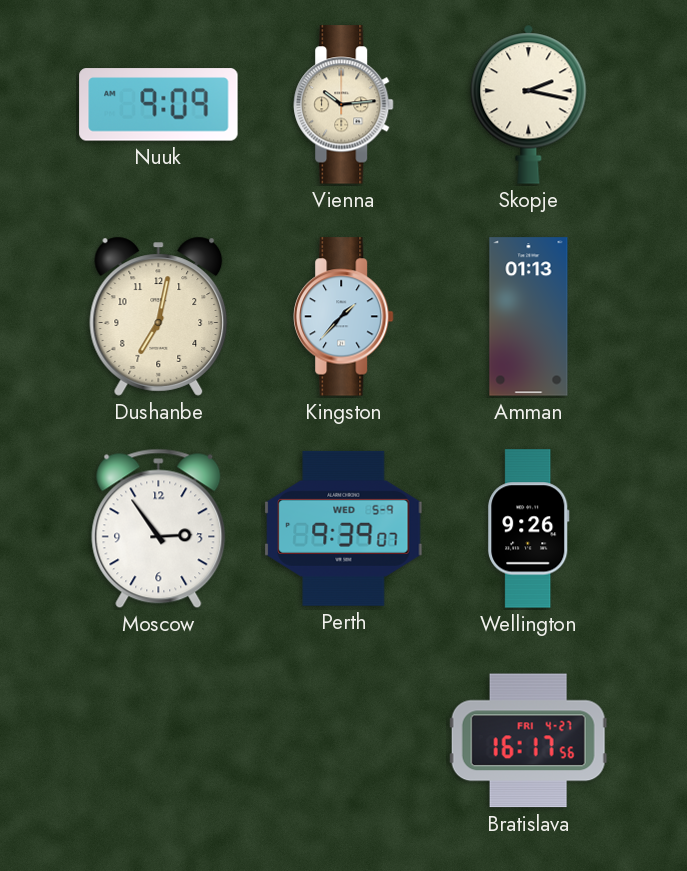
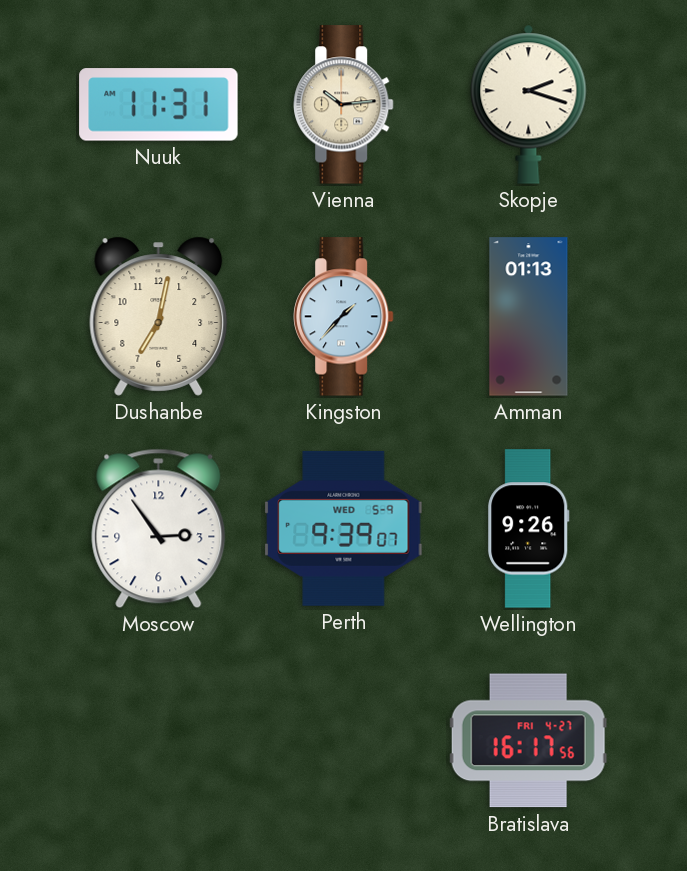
Nuuk: 9:09 -> 11:31
Skopje: 2:17 -> 2:18
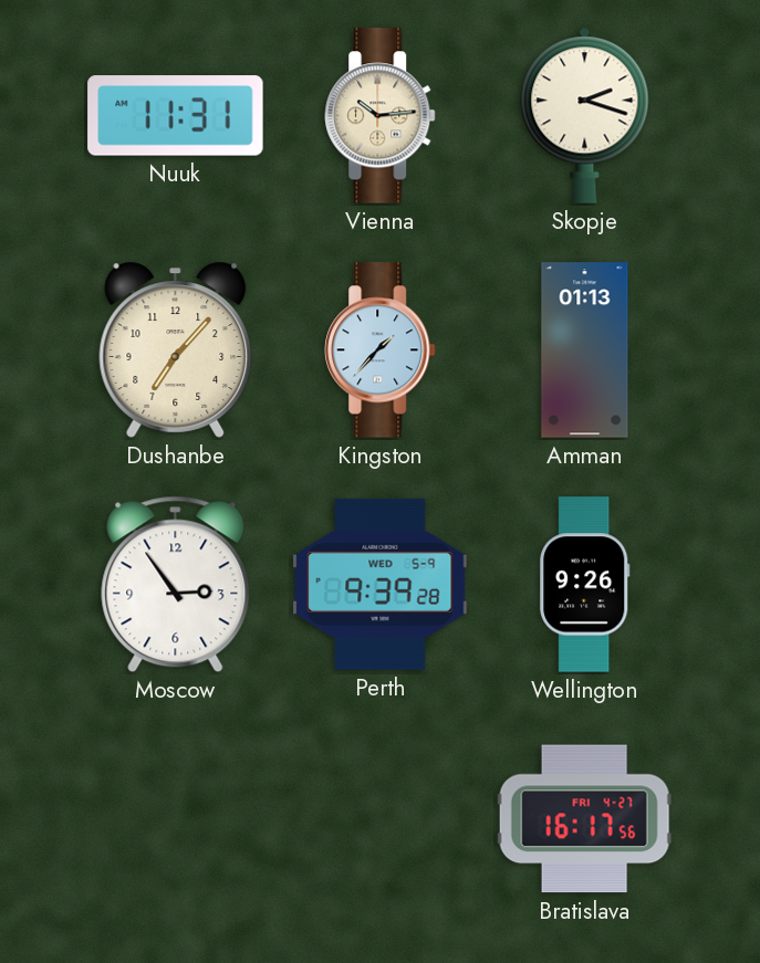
Dushanbe: 7:02 -> 7:07
Perth: 9:39:07 -> 9:39:28
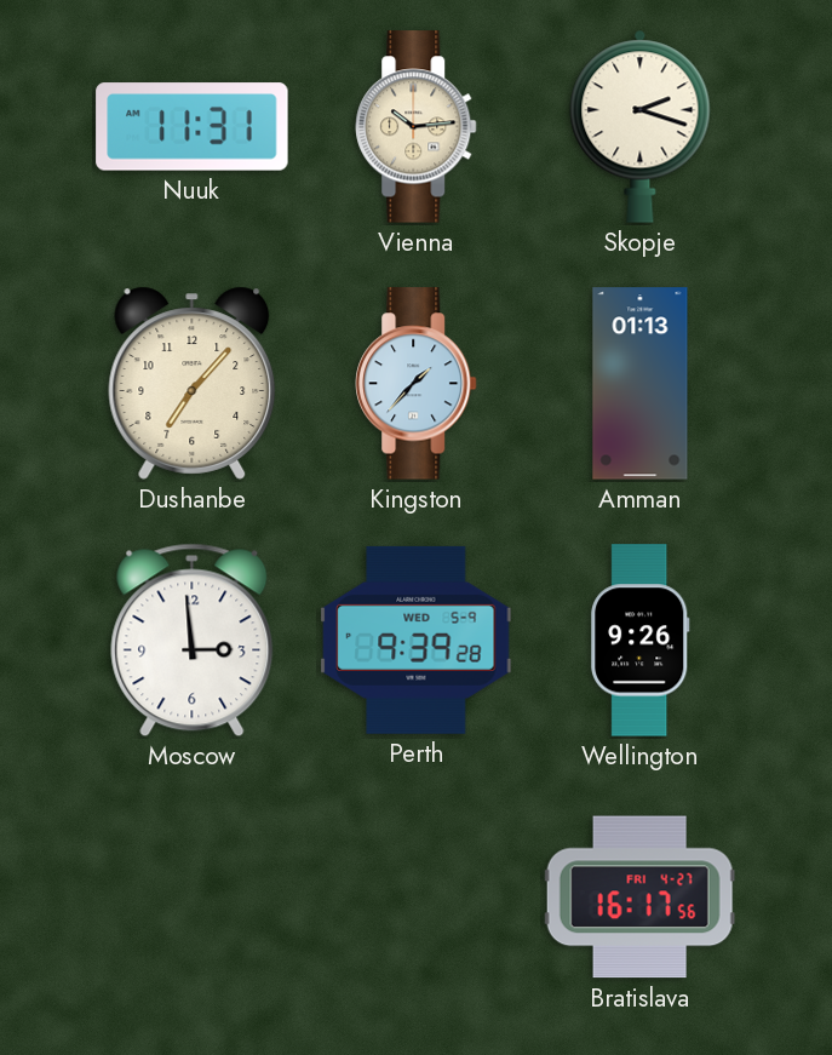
Moscow: 2:54 -> 2:59
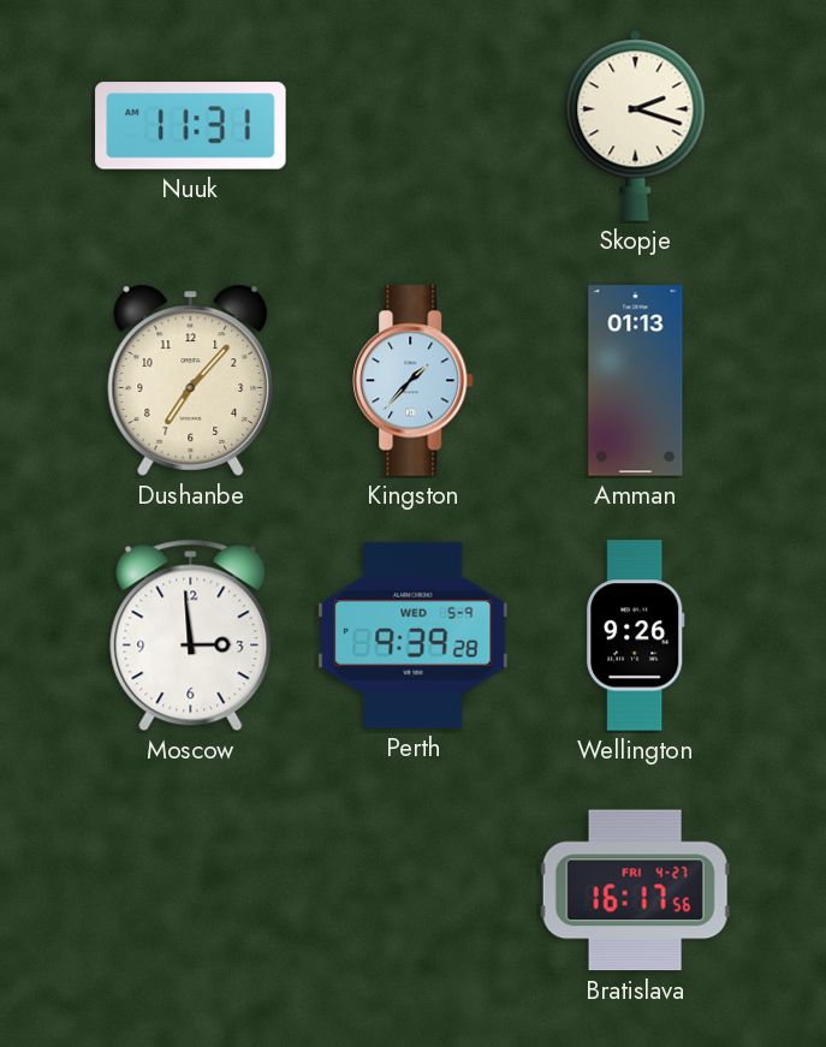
Vienna: 10:14 -> none
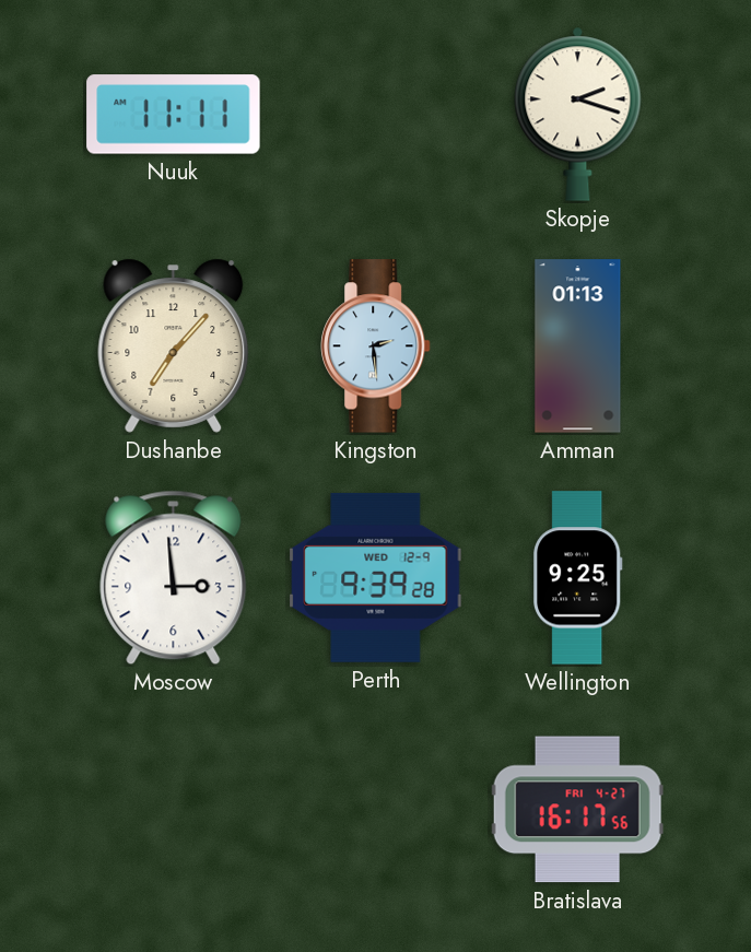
Nuuk: 11:31 -> 11:11
Kingston: 1:37 -> 2:29
Perth date: WED 5-9 -> WED 12-9
Wellington: 9:26 -> 9:25
